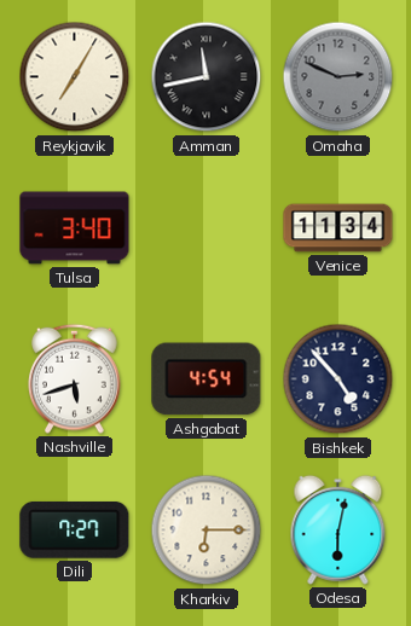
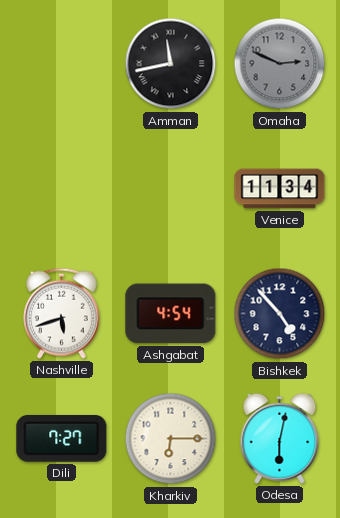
Reykjavik: 7:05 -> none
Tulsa: 3:40 -> none
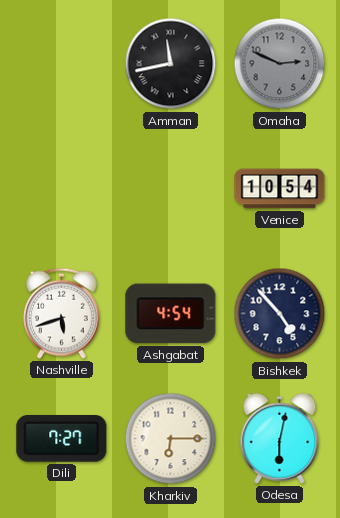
Venice: 11:34 -> 10:54
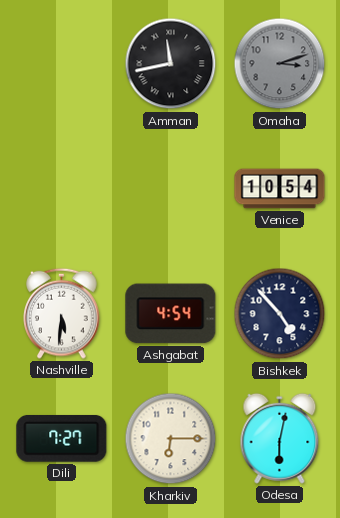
Omaha: 2:49 -> 3:12
Nashville: 5:42 -> 5:31
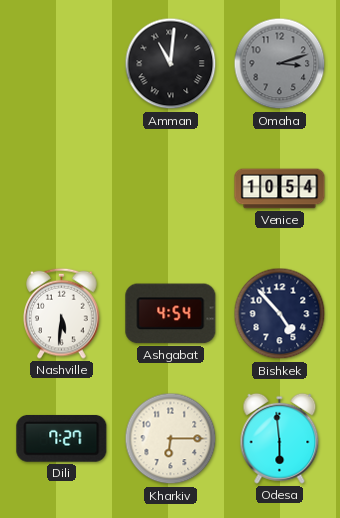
Amman: 11:43 -> 11:01
Odesa: 6:02 -> 5:59
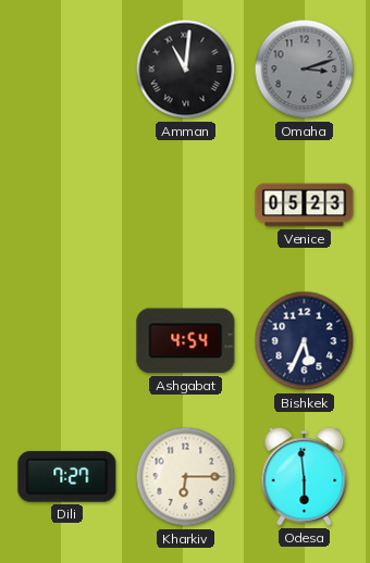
Venice: 10:54 -> 05:23
Nashville: 5:31 -> none
Bishkek: 4:53 -> 5:34
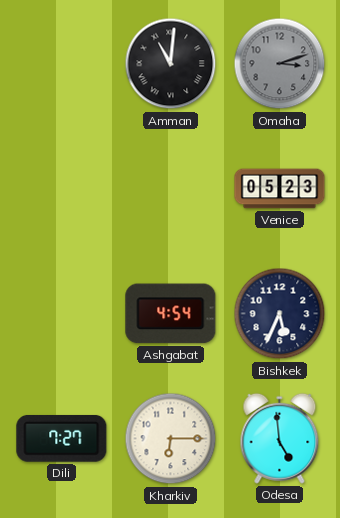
Odesa: 5:59 -> 4:59
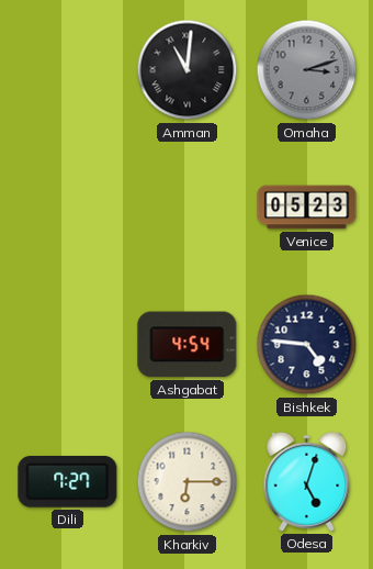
Bishkek: 5:34 -> 4:46
Odesa: 4:59 -> 5:03
